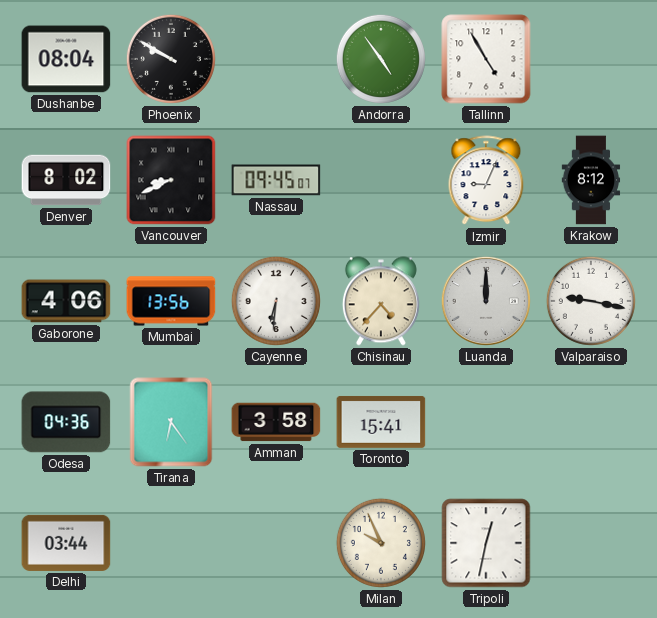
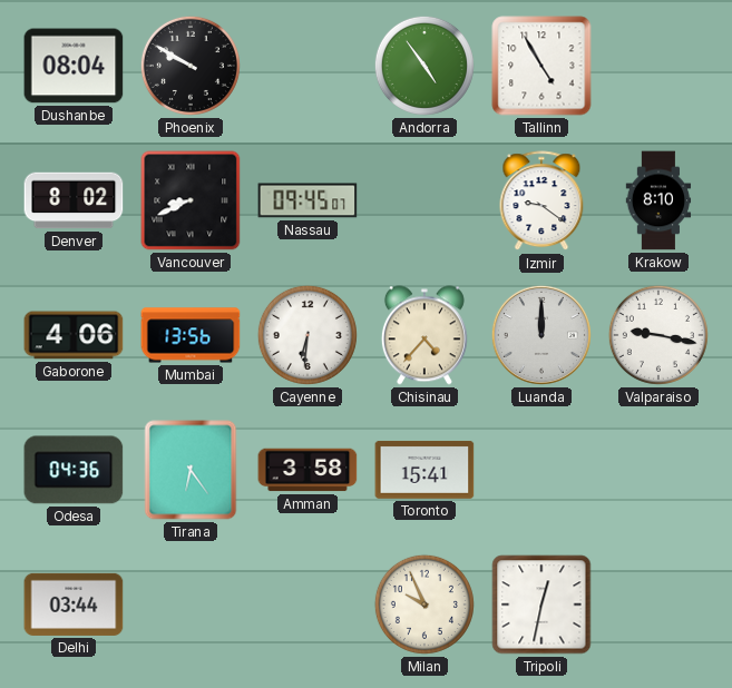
Izmir: 9:04 -> 9:21
Krakow: 8:12 -> 8:10
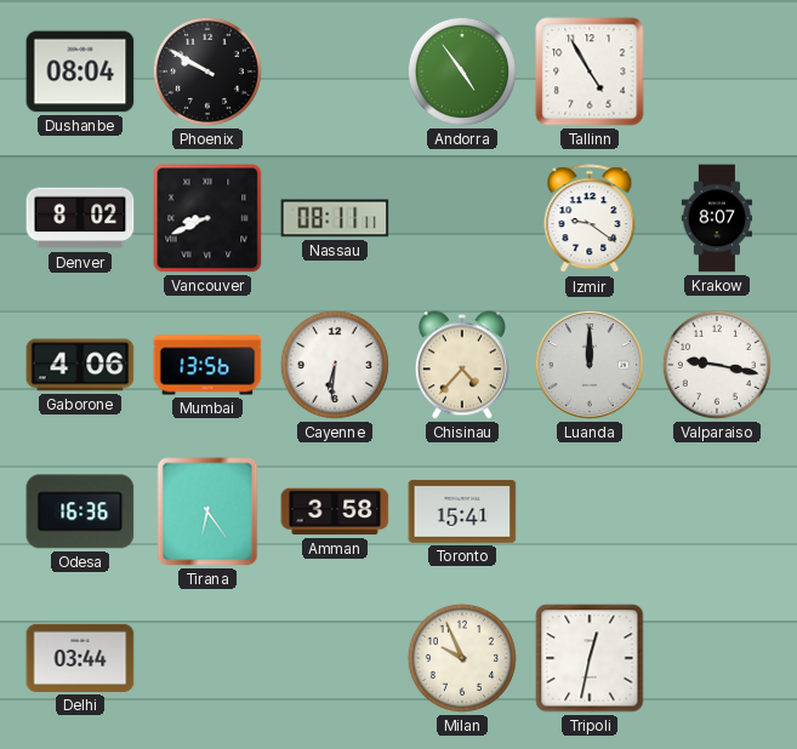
Nassau: 09:45 -> 08:11
Krakow: 8:10 -> 8:07
Odesa: 04:36 -> 16:36
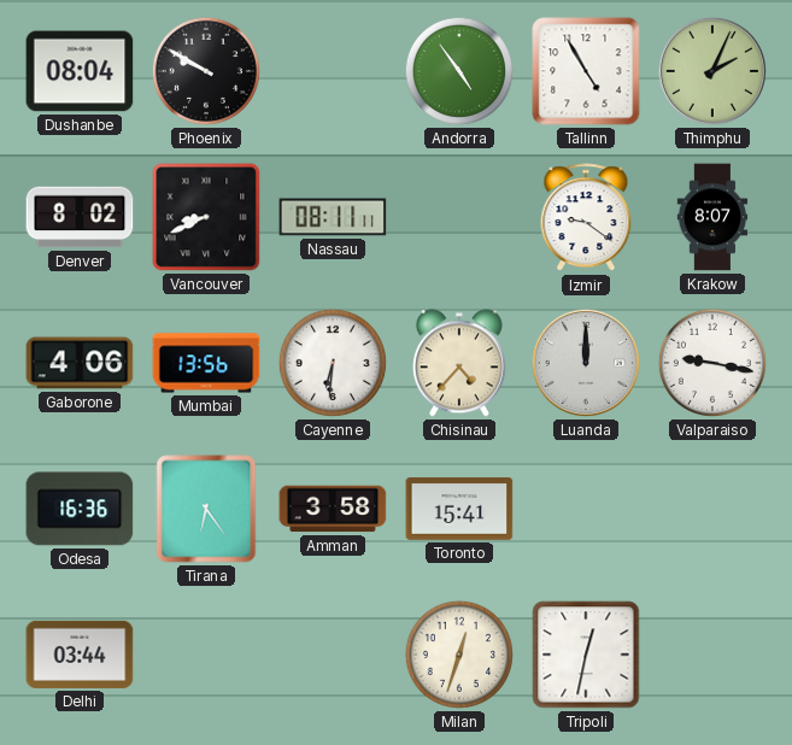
Thimphu: none -> 2:04
Milan: 9:56 -> 12:33
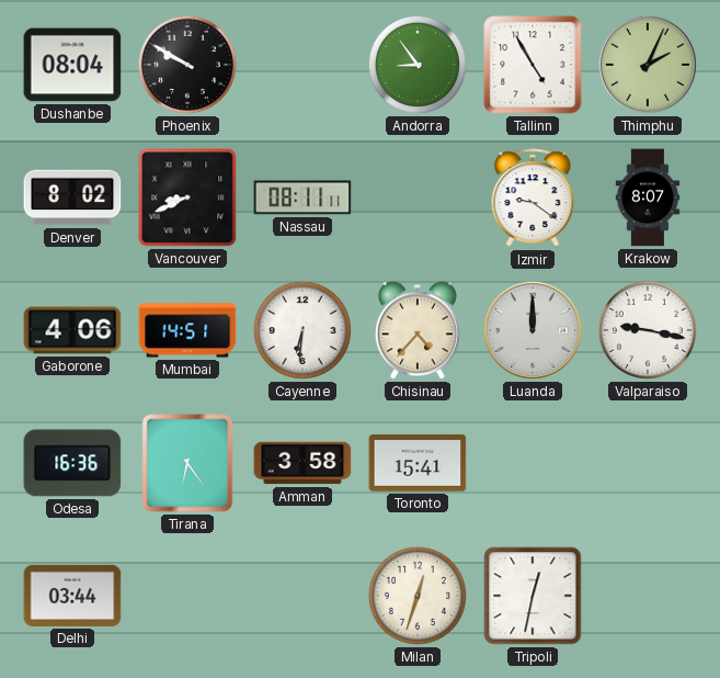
Andorra: 4:54 -> 8:54
Mumbai: 13:56 -> 14:51
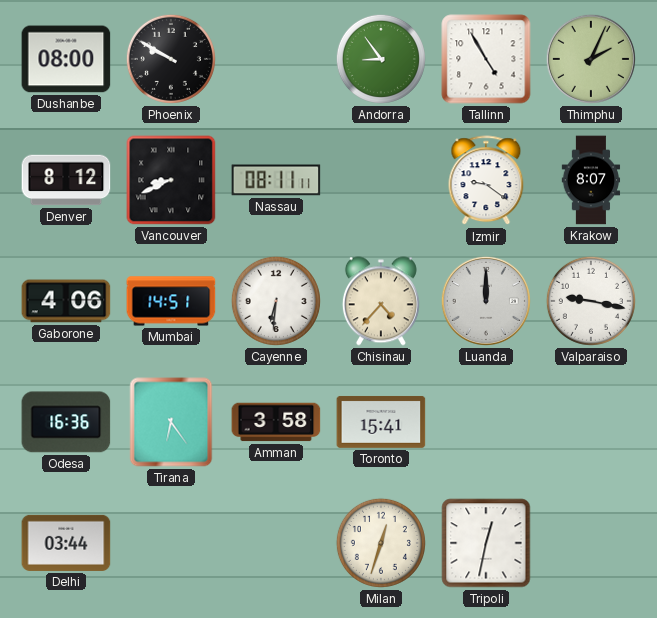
Dushanbe: 08:04 -> 08:00
Denver: 8:02 -> 8:12
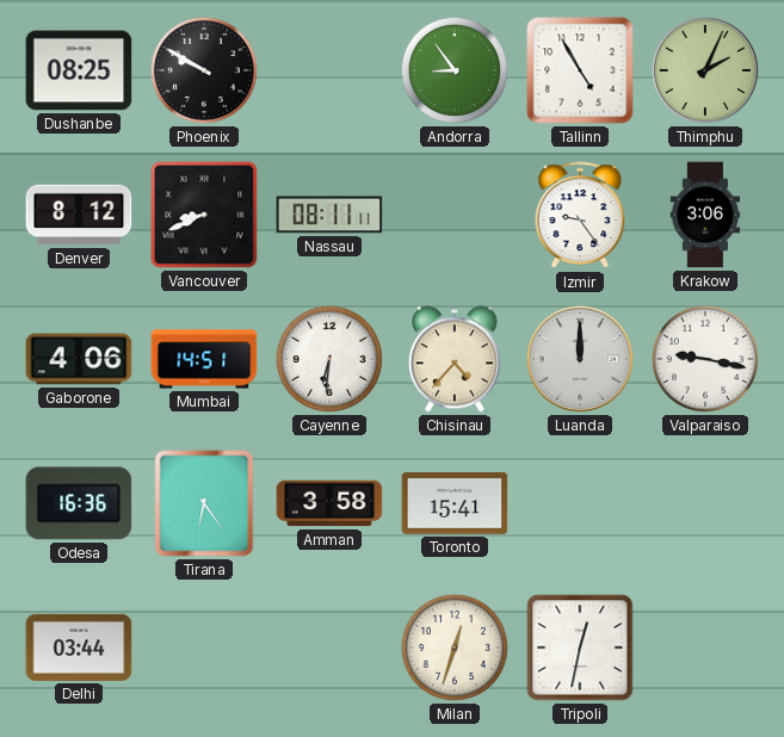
Dushanbe: 08:00 -> 08:25
Izmir: 9:21 -> 9:24
Krakow: 8:07 -> 3:06
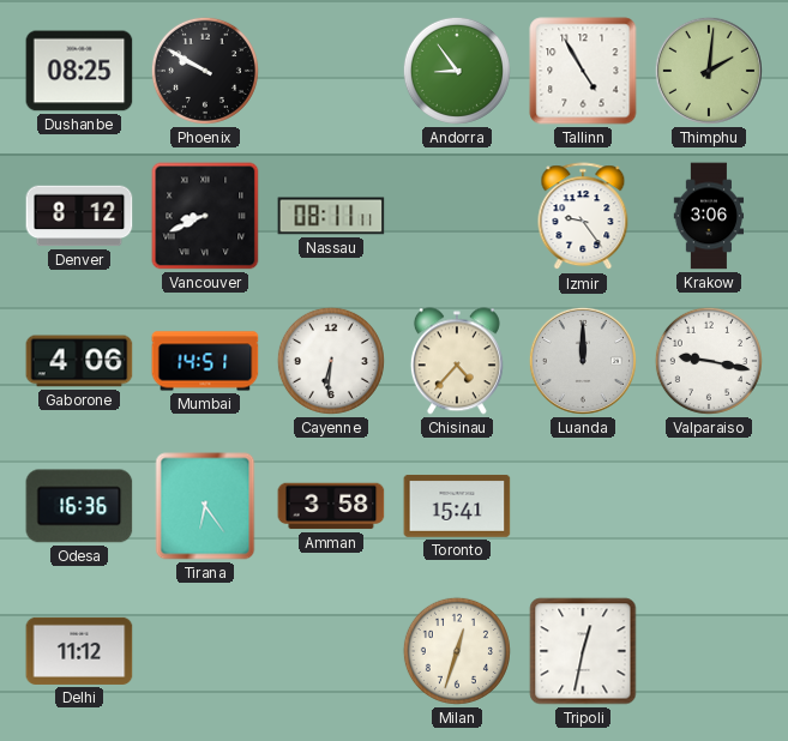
Thimphu: 2:04 -> 2:01
Delhi: 03:44 -> 11:12
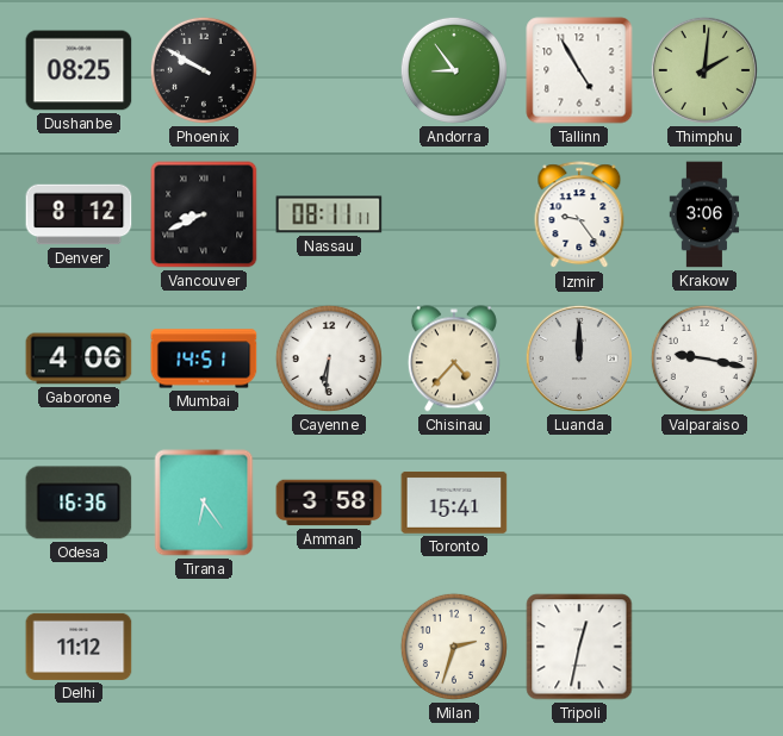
Milan: 12:33 -> 2:33
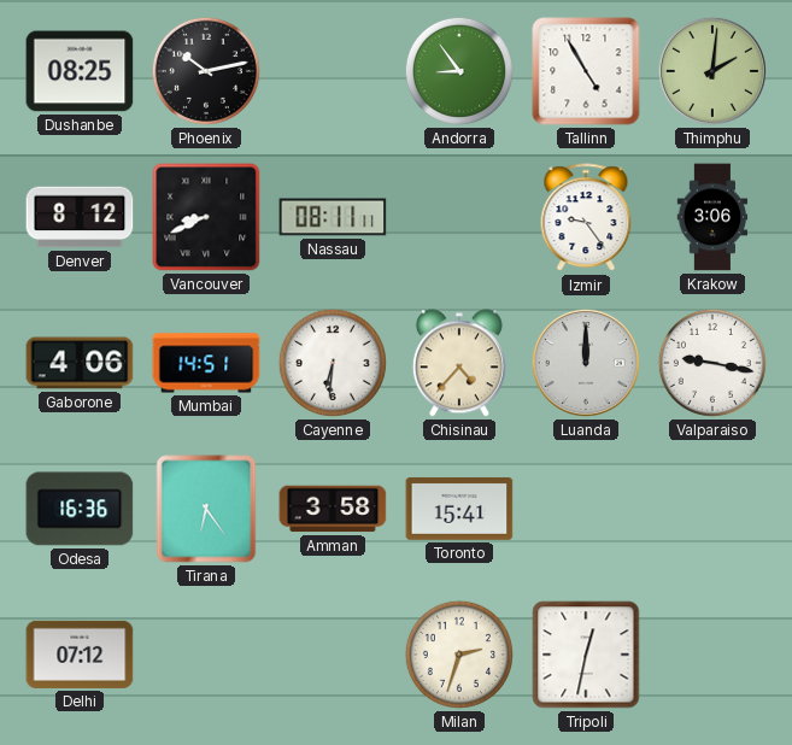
Phoenix: 9:50 -> 10:13
Delhi: 11:12 -> 07:12
